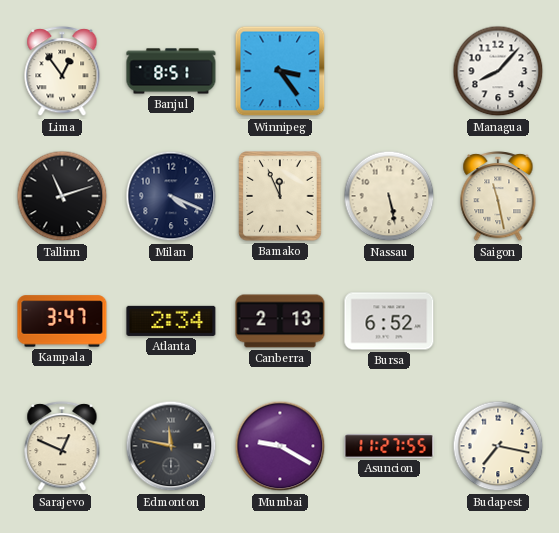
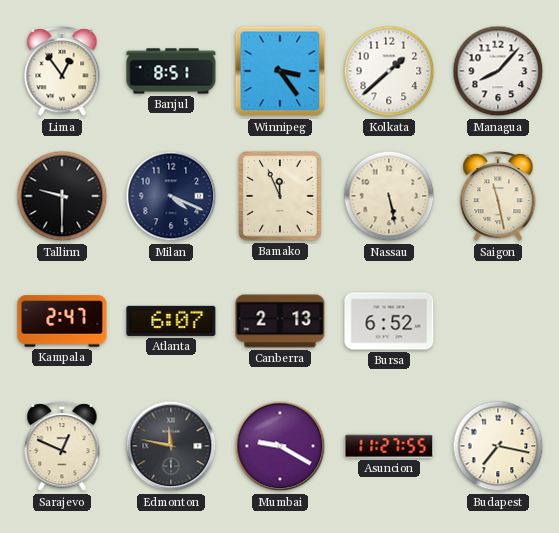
Kolkata: none -> 1:38
Tallinn: 11:12 -> 9:30
Kampala: 3:47 -> 2:47
Atlanta: 2:34 -> 6:07
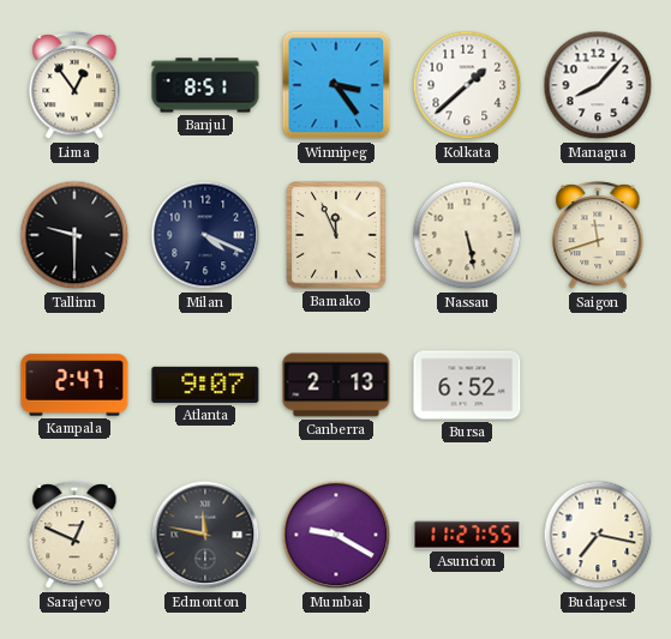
Saigon: 11:28 -> 11:42
Atlanta: 6:07 -> 9:07
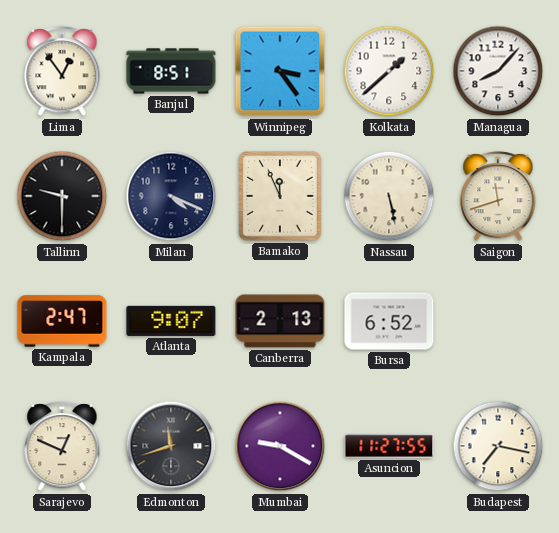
Edmonton: 11:47 -> 11:42
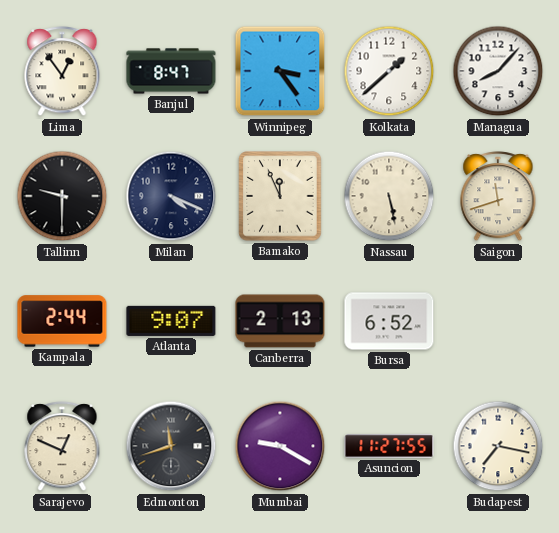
Banjul: 8:51 -> 8:47
Kampala: 2:47 -> 2:44
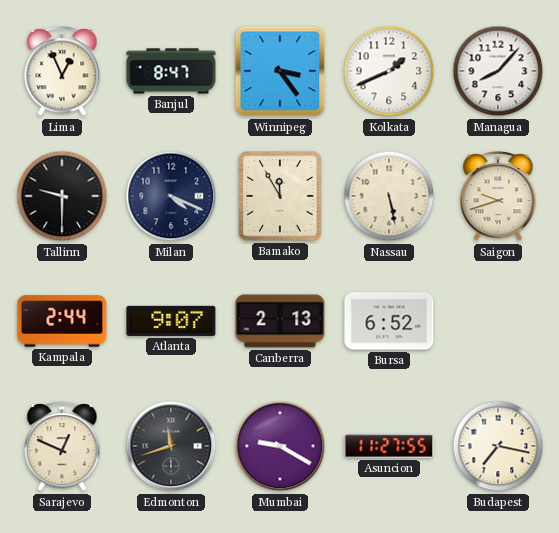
Lima: 12:54 -> 12:56
Kolkata: 1:38 -> 1:41
Bamako: 11:56 -> 11:55
Saigon: 11:42 -> 9:42
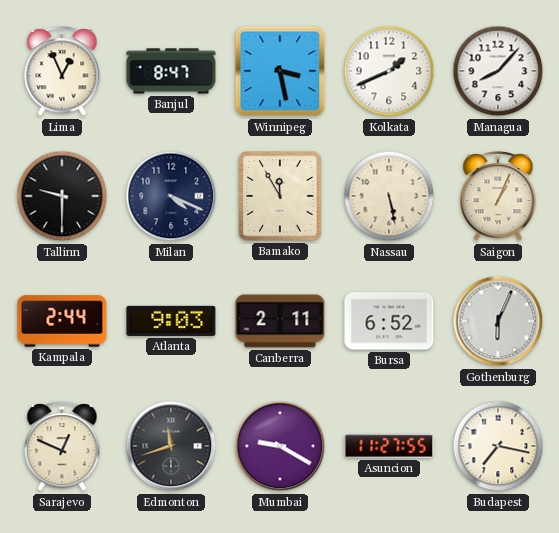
Winnipeg: 3:24 -> 3:28
Saigon: 9:42 -> 1:04
Atlanta: 9:07 -> 9:03
Canberra: 2:13 -> 2:11
Gothenburg: none -> 6:04
